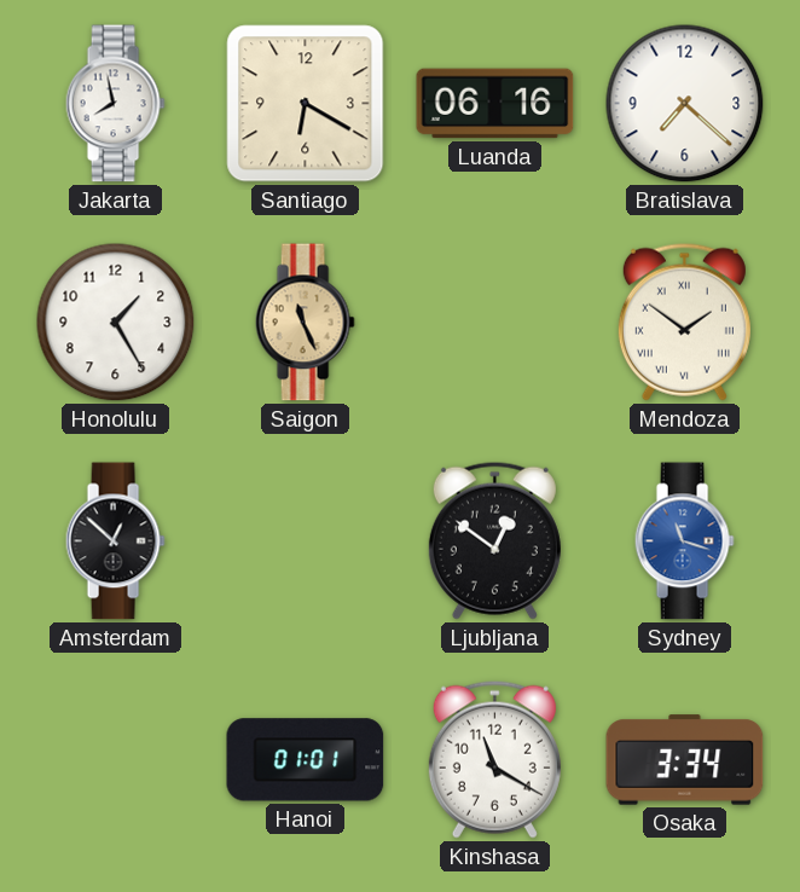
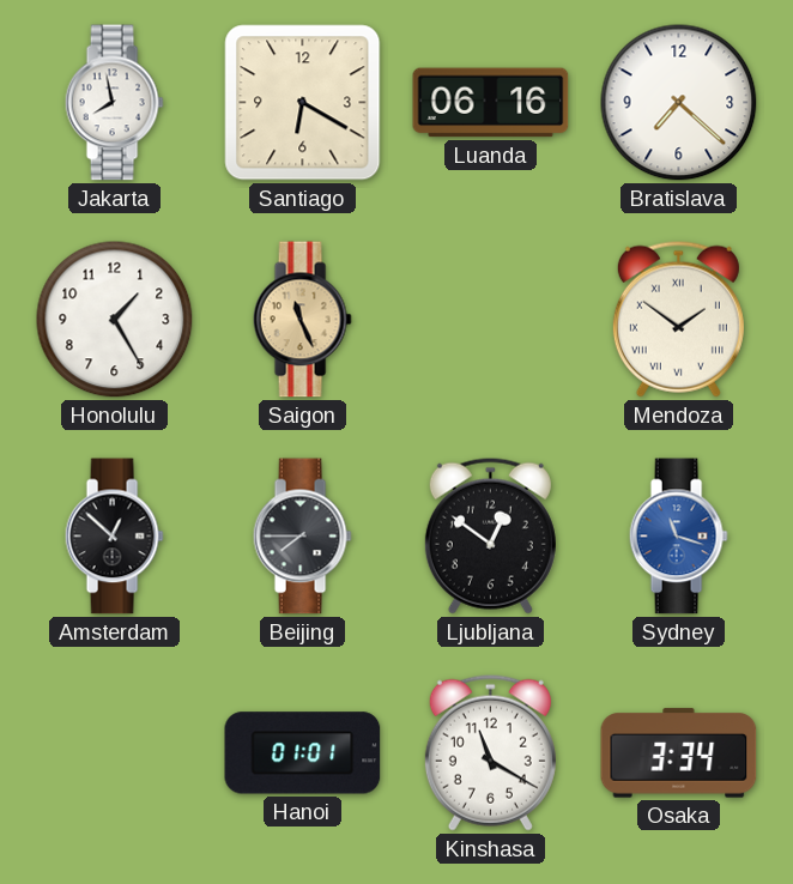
Beijing: none -> 7:45
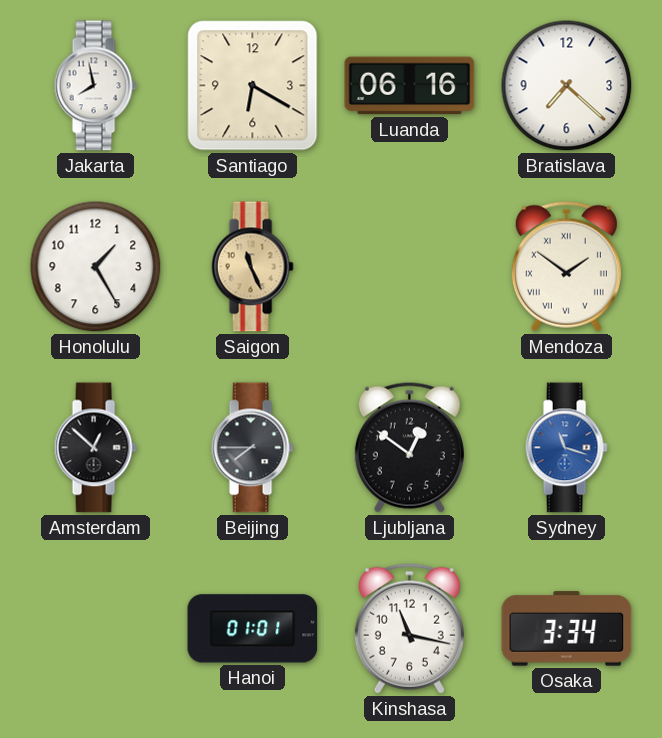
Kinshasa: 11:20 -> 11:17
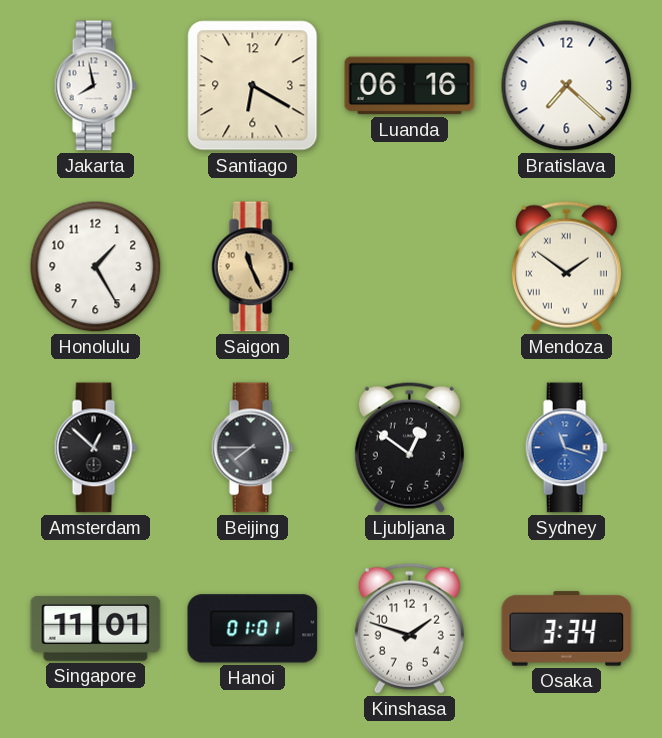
Singapore: none -> 11:01
Kinshasa: 11:17 -> 1:48
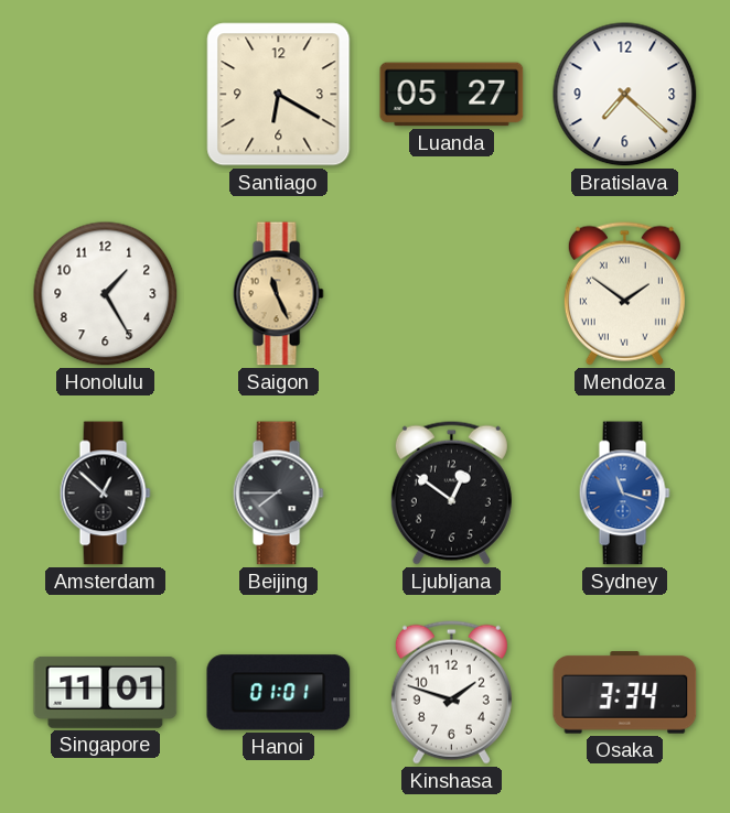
Jakarta: 7:58 -> none
Luanda: 06:16 -> 05:27
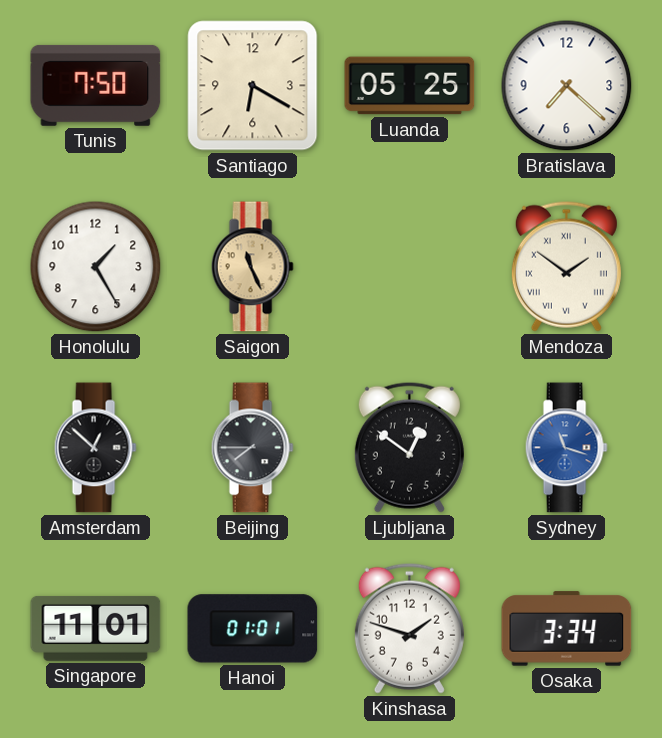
Tunis: none -> 7:50
Luanda: 05:27 -> 05:25
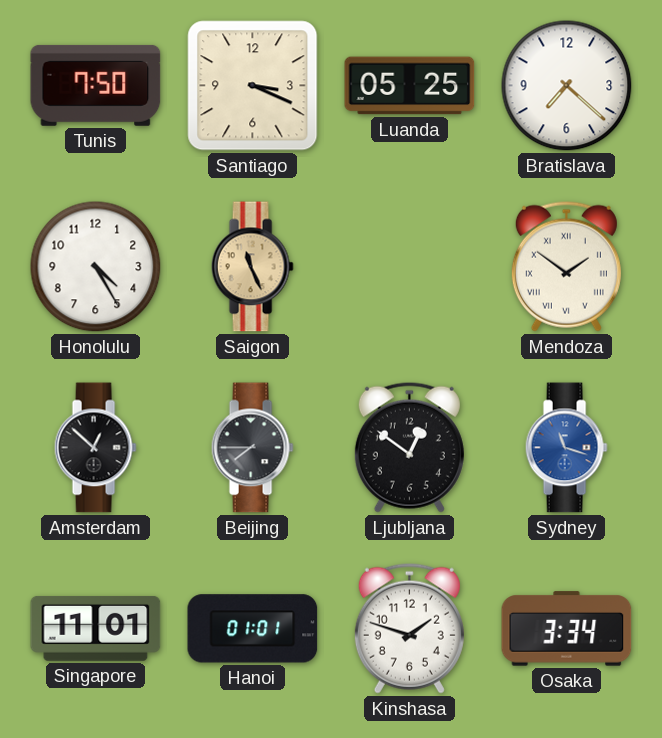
Santiago: 6:20 -> 3:19
Honolulu: 1:25 -> 4:25
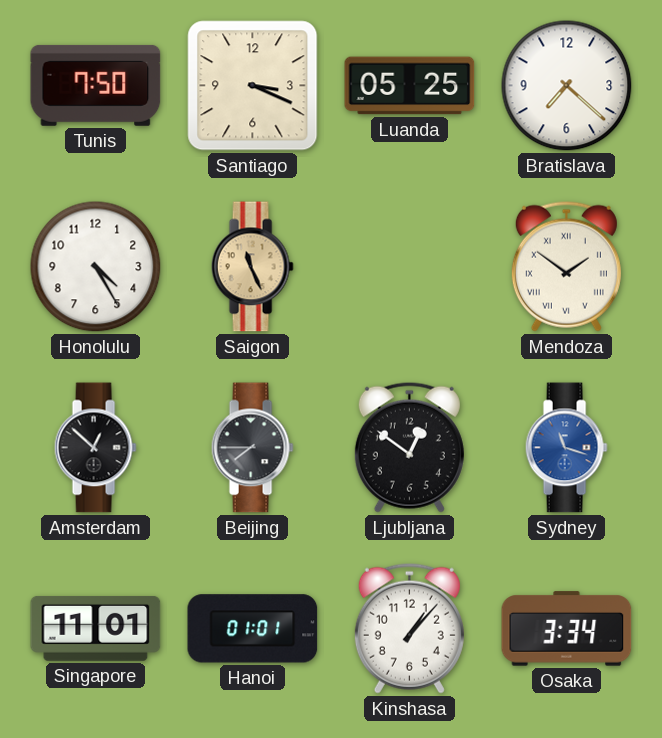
Kinshasa: 1:48 -> 1:07
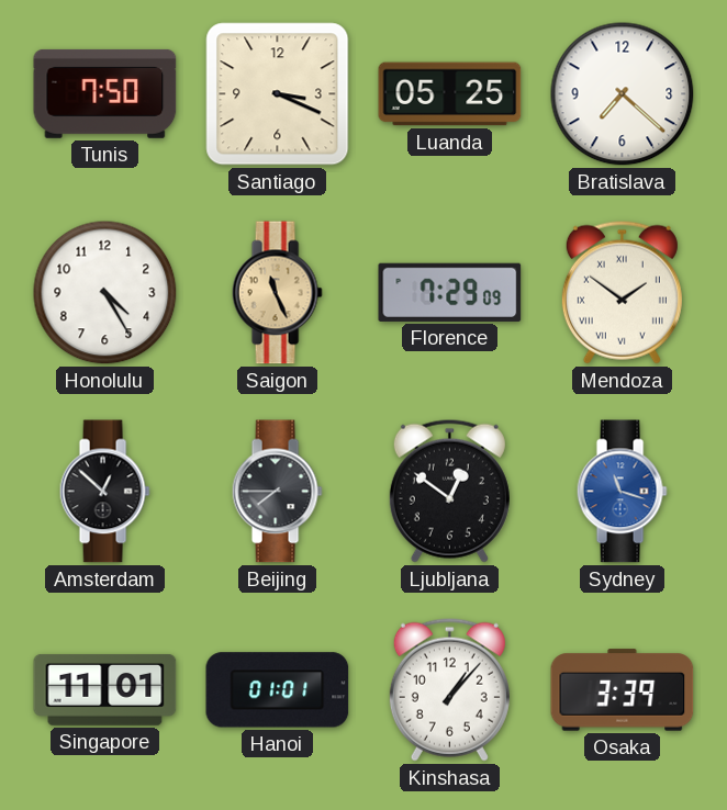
Florence: none -> 7:29
Osaka: 3:34 -> 3:39
